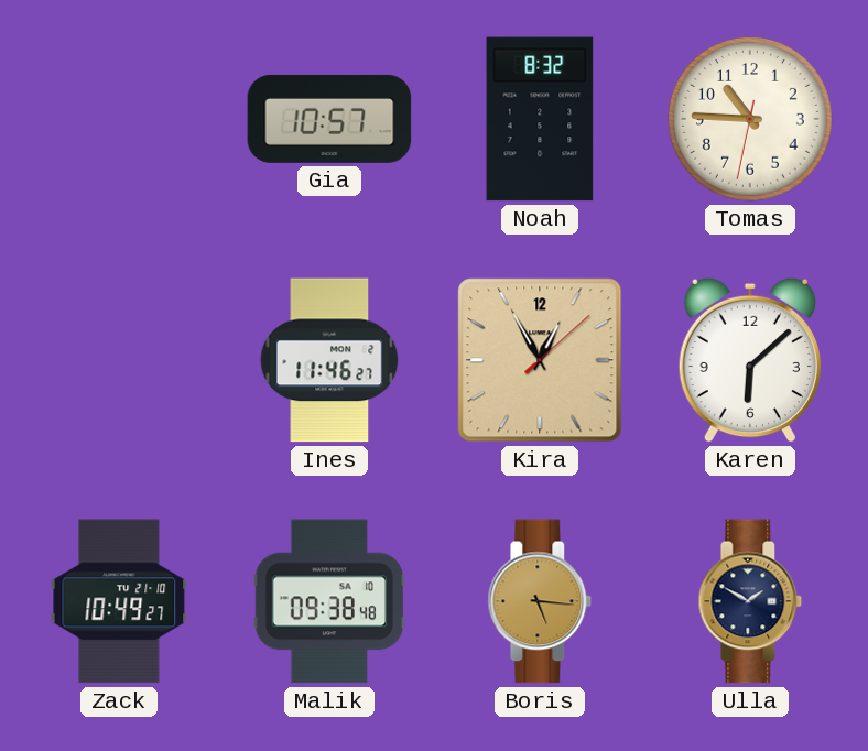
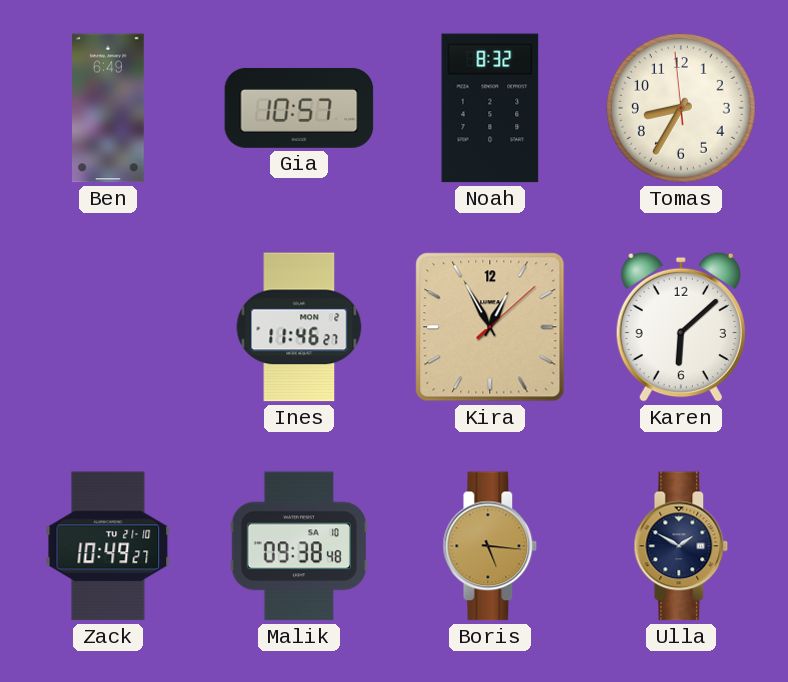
Ben: none -> 6:49
Tomas: 10:45 -> 8:34
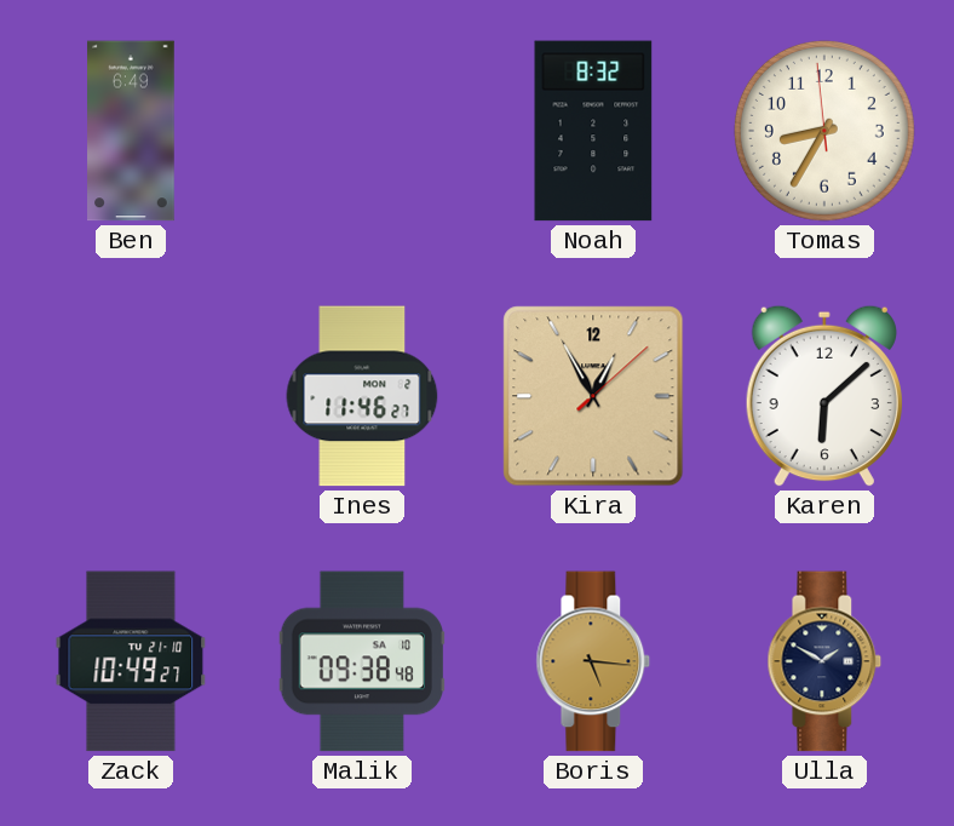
Gia: 10:57 -> none
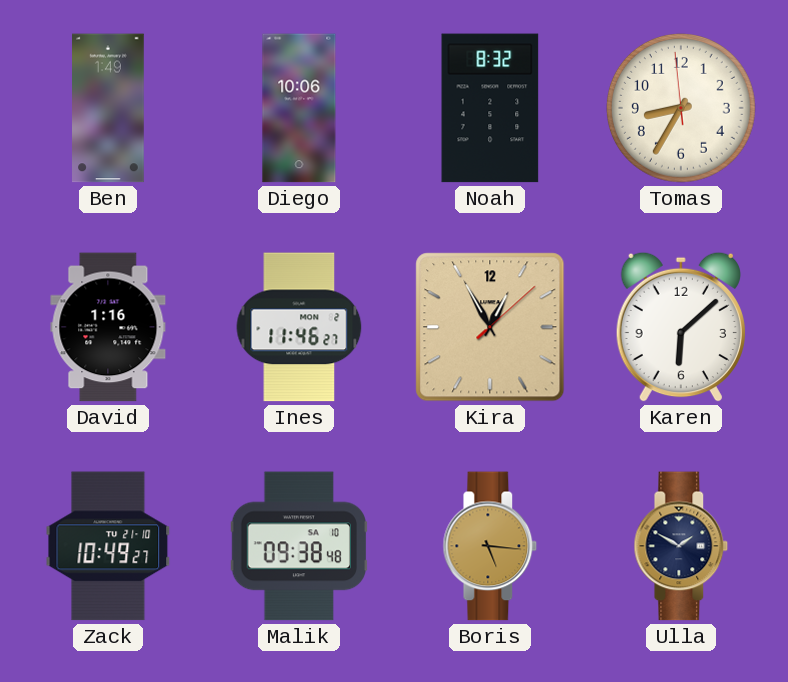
Ben: 6:49 -> 1:49
Diego: none -> 10:06
David: none -> 1:16
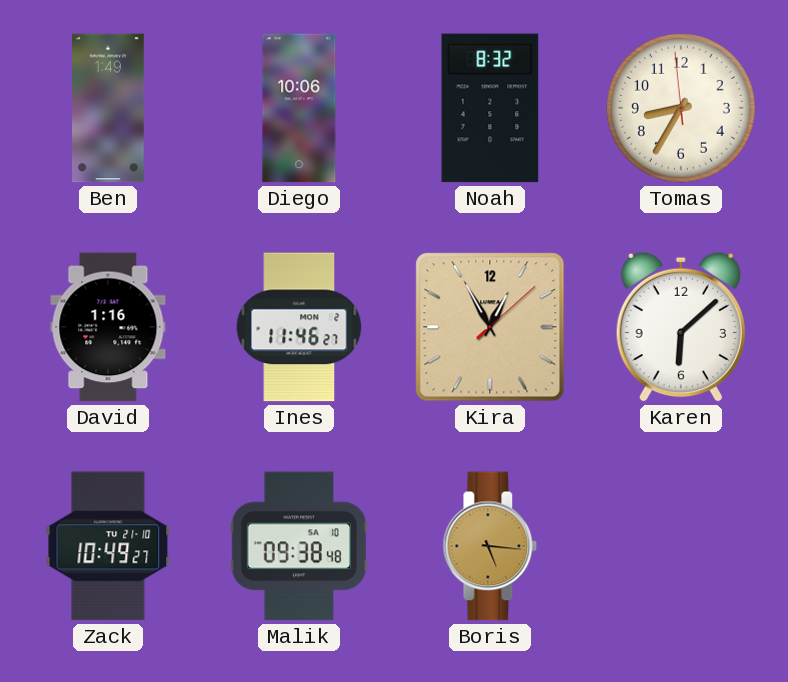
Ulla: 1:50 -> none
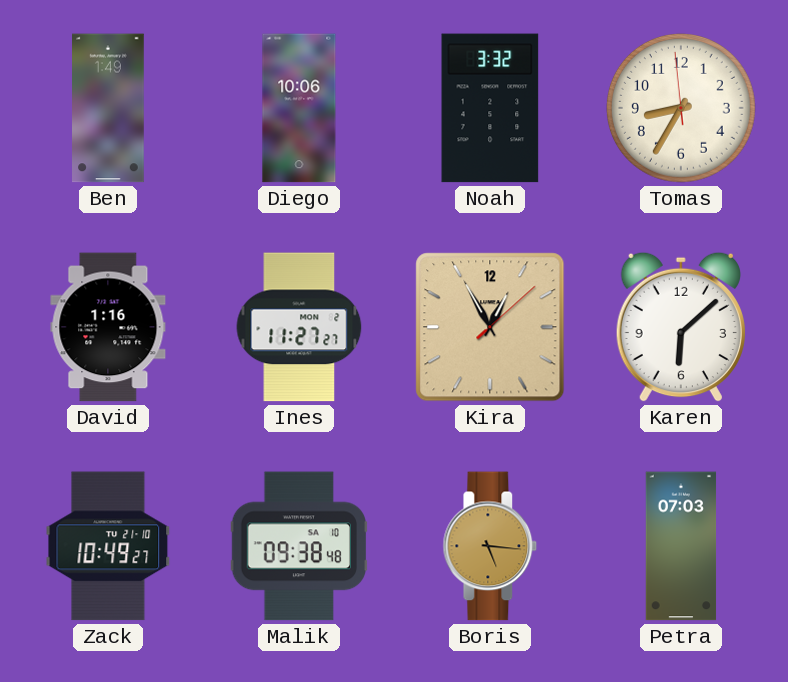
Noah: 8:32 -> 3:32
Ines: 11:46 -> 11:27
Petra: none -> 07:03
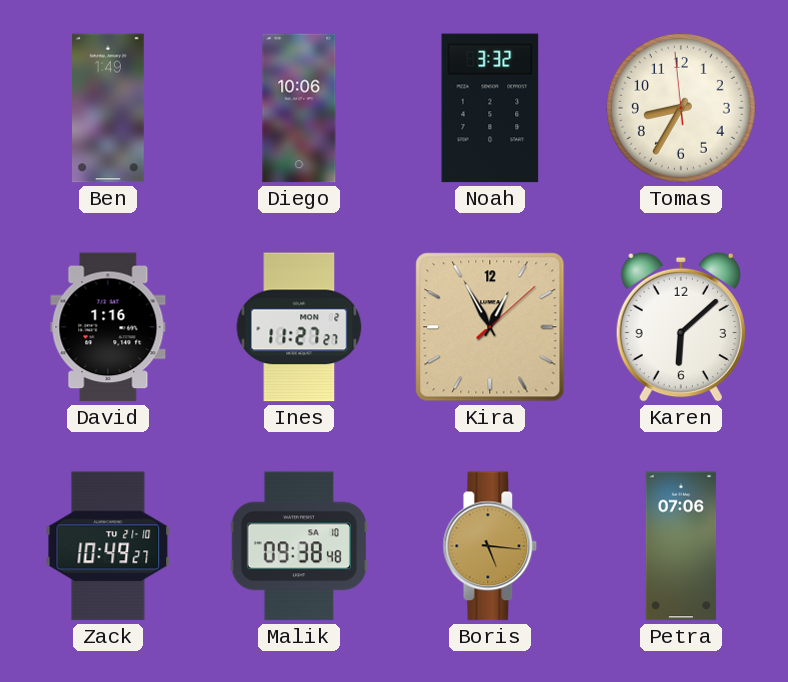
Petra: 07:03 -> 07:06
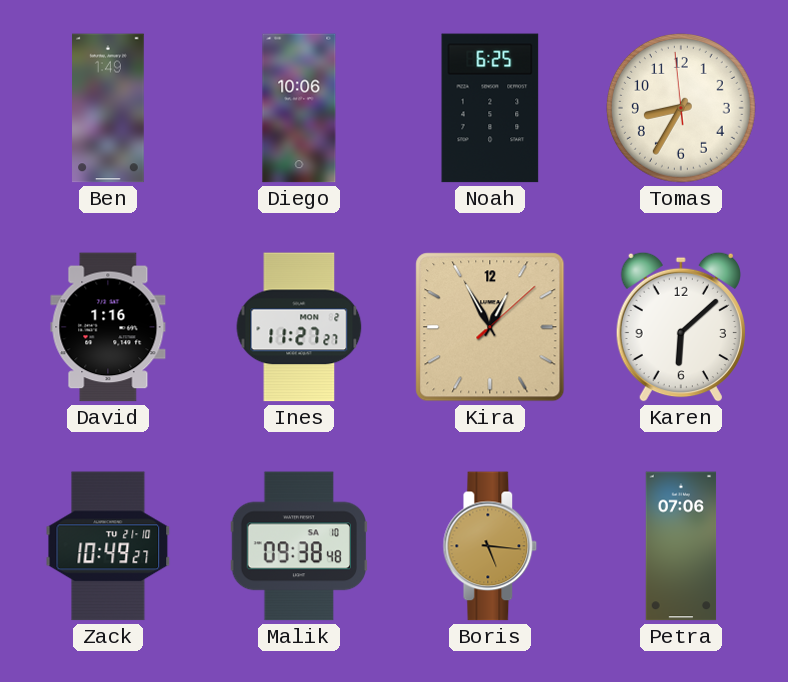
Noah: 3:32 -> 6:25
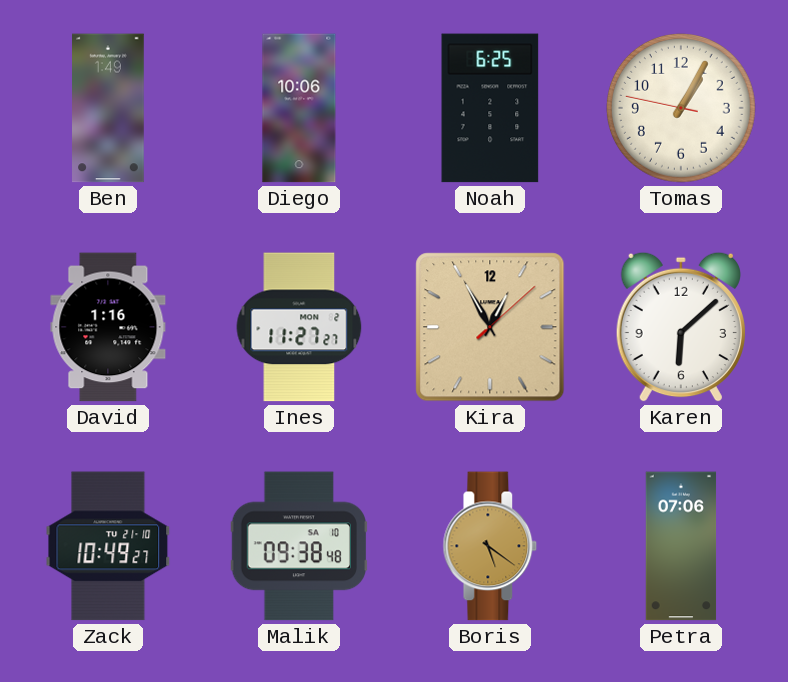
Tomas: 8:34 -> 1:04
Boris: 5:16 -> 5:21
